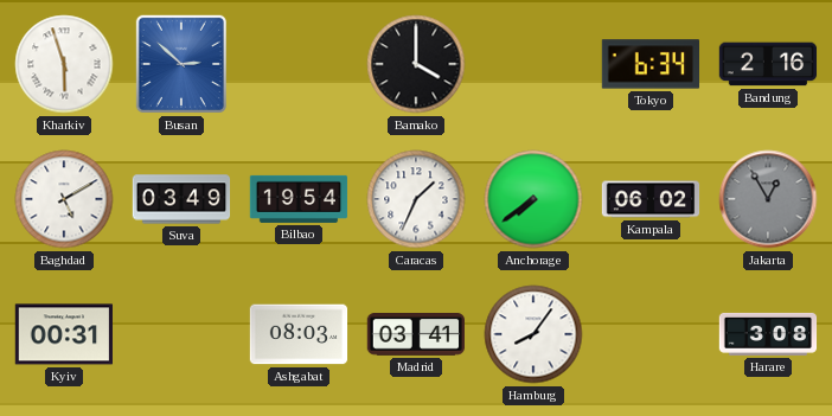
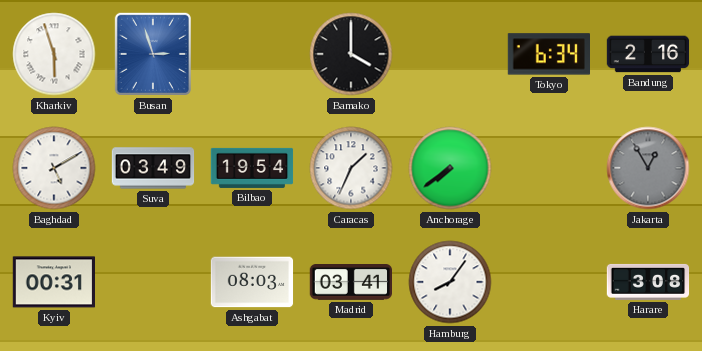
Busan: 2:52 -> 2:57
Kampala: 06:02 -> none
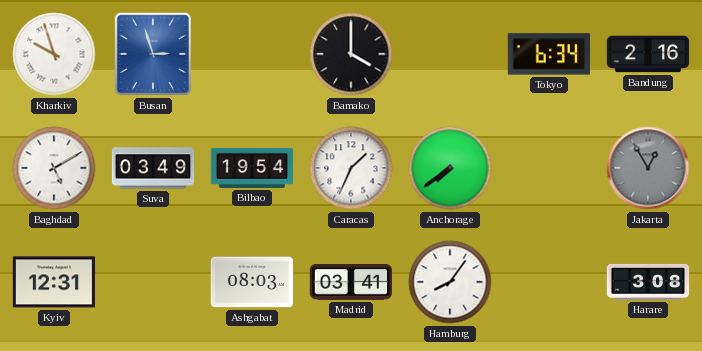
Kharkiv: 5:57 -> 9:57
Kyiv: 00:31 -> 12:31
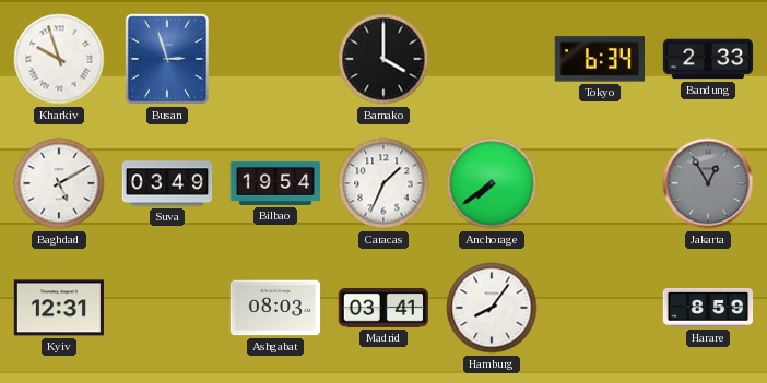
Bandung: 2:16 -> 2:33
Harare: 3:08 -> 8:59
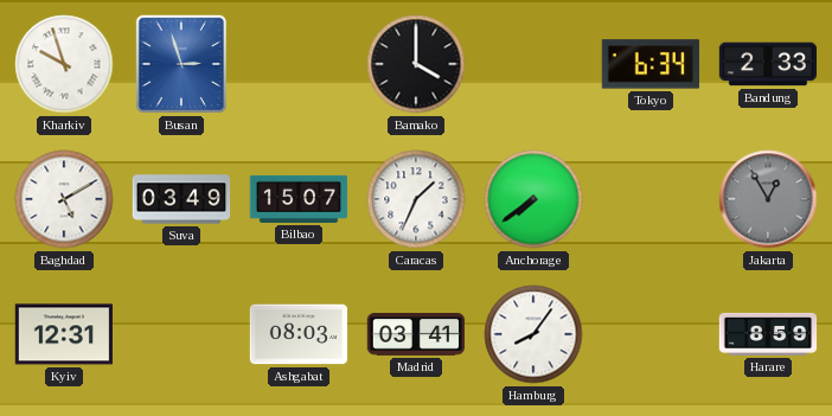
Bilbao: 19:54 -> 15:07
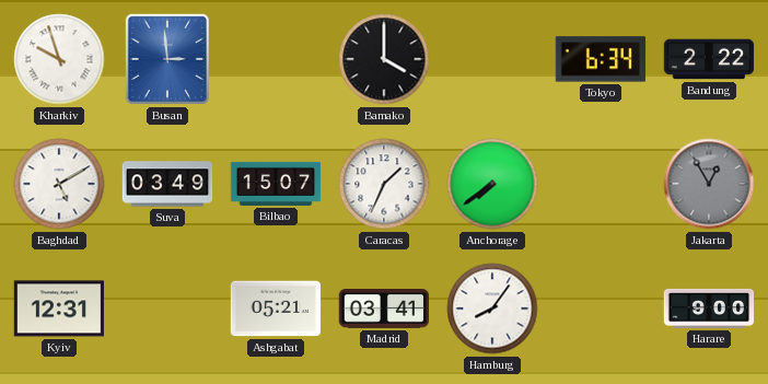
Busan: 2:57 -> 2:59
Bandung: 2:33 -> 2:22
Ashgabat: 08:03 -> 05:21
Harare: 8:59 -> 9:00
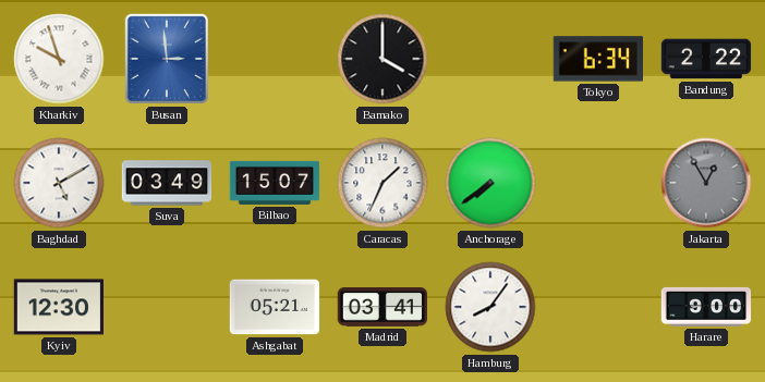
Kyiv: 12:31 -> 12:30
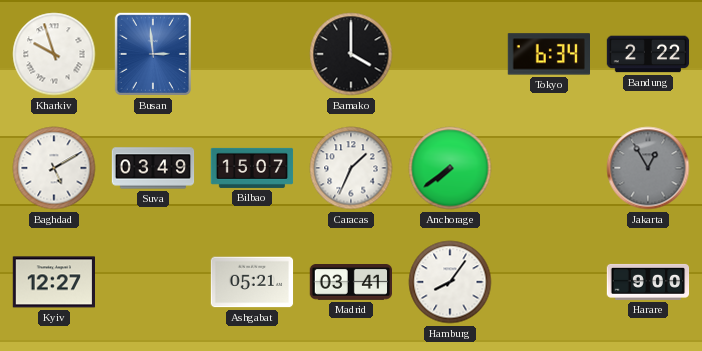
Kyiv: 12:30 -> 12:27
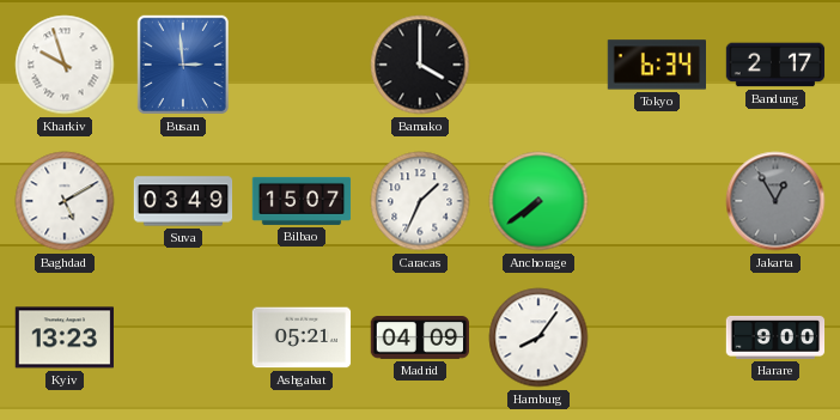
Bandung: 2:22 -> 2:17
Kyiv: 12:27 -> 13:23
Madrid: 03:41 -> 04:09
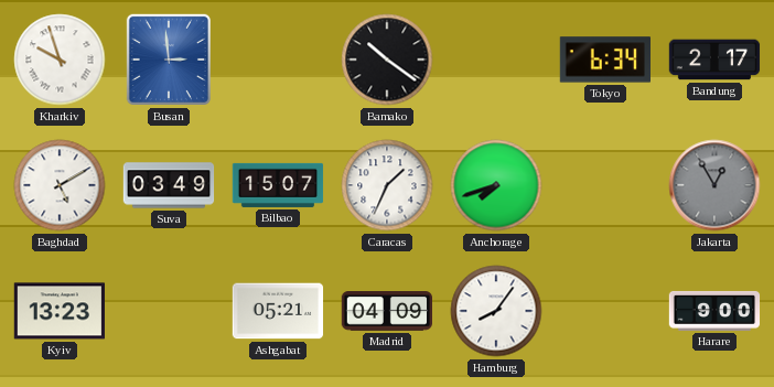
Bamako: 4:00 -> 10:21
Anchorage: 7:39 -> 7:42
